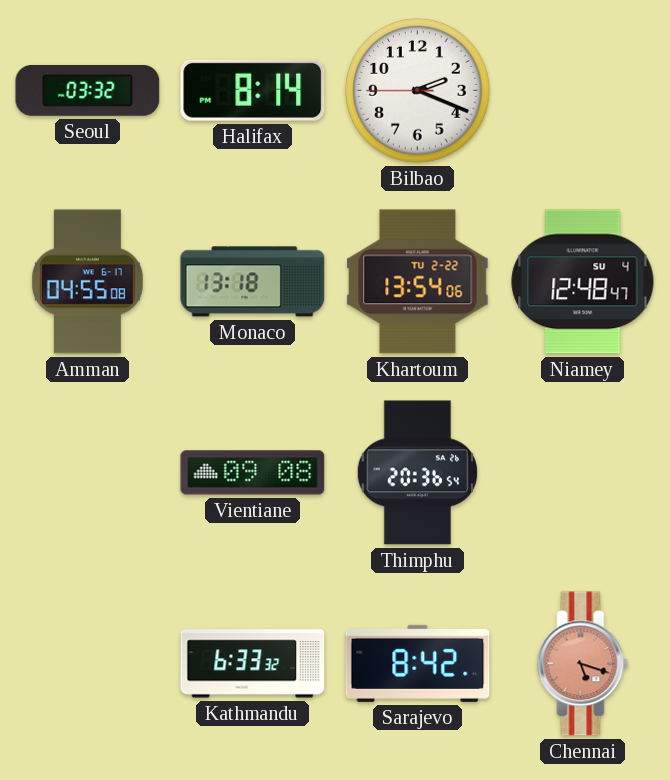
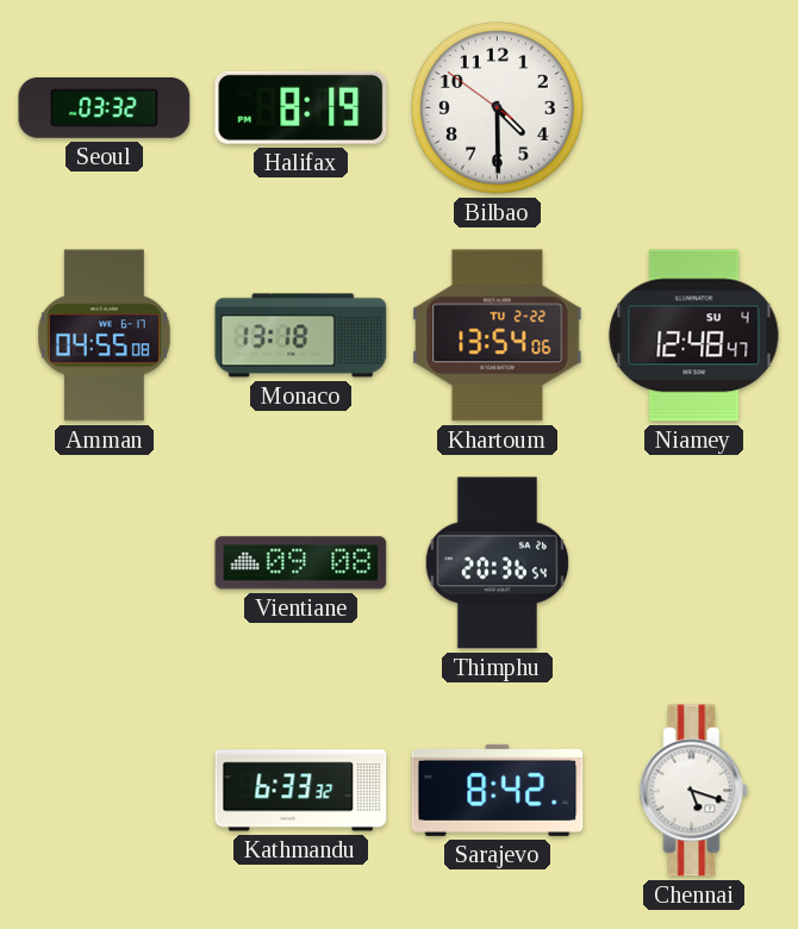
Halifax: 8:14 -> 8:19
Bilbao: 2:18 -> 4:29
Chennai dial: salmon -> white
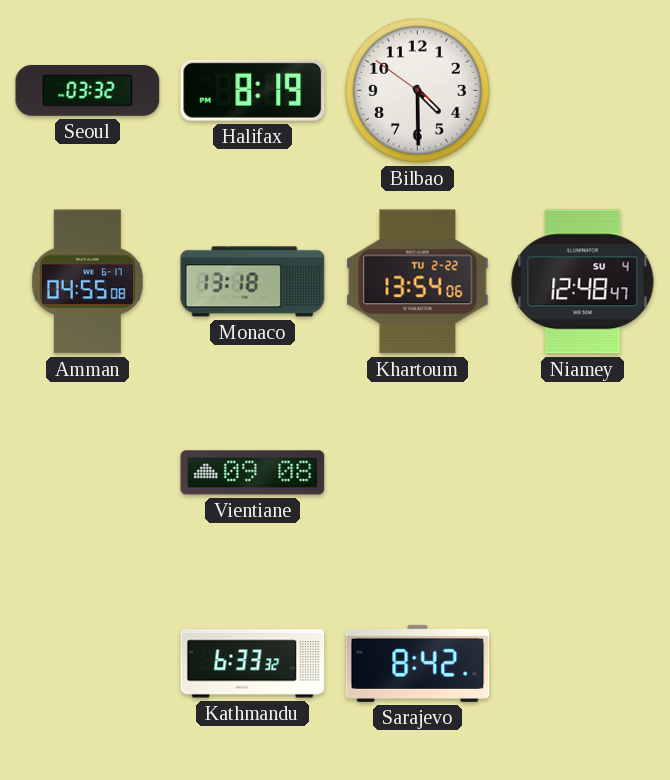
Thimphu: 20:36 -> none
Chennai: 5:18 -> none
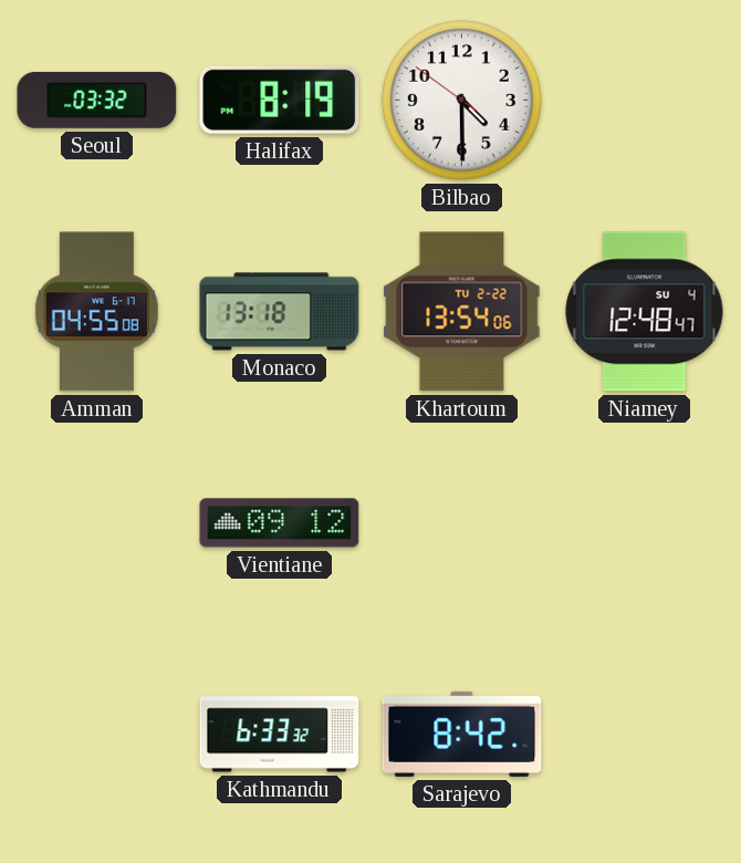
Vientiane: 09:08 -> 09:12
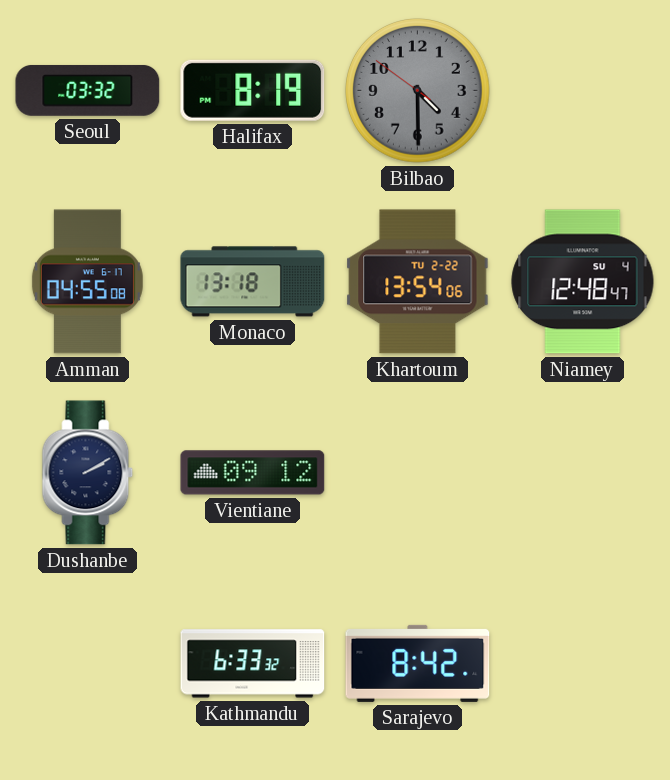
Bilbao dial: white -> grey
Dushanbe: none -> 2:10
